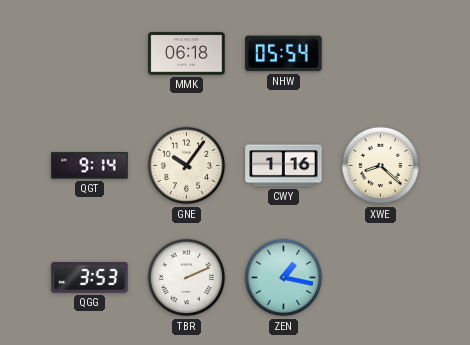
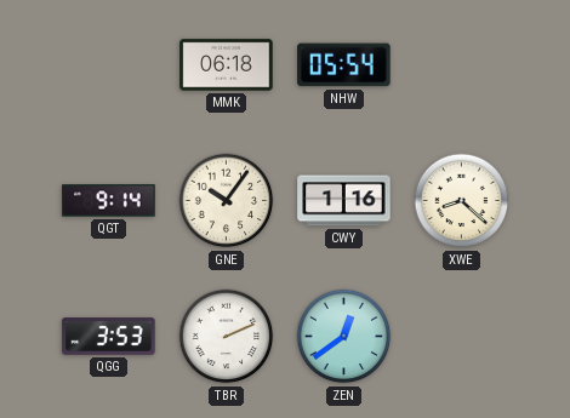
ZEN: 1:17 -> 12:39
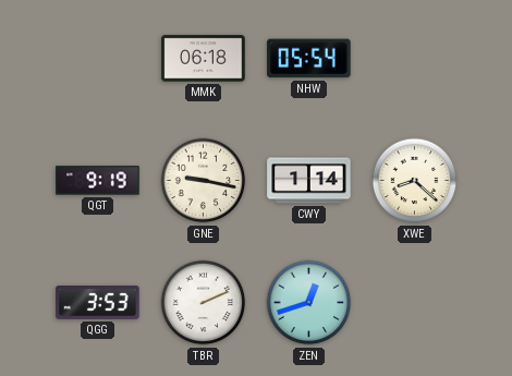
QGT: 9:14 -> 9:19
GNE: 10:06 -> 9:17
CWY: 1:16 -> 1:14
ZEN: 12:39 -> 12:42
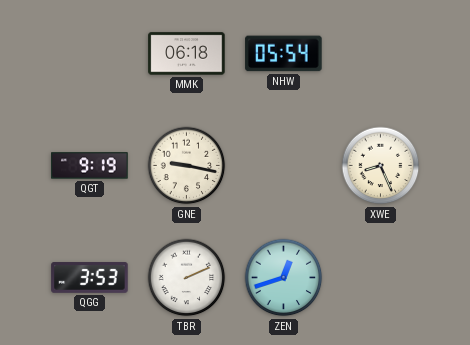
CWY: 1:14 -> none
XWE: 8:22 -> 8:26
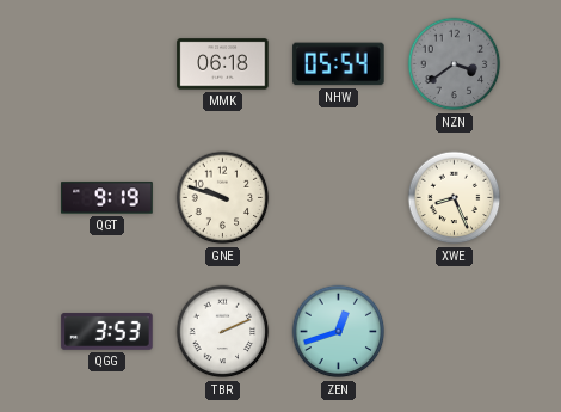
NZN: none -> 3:39
GNE: 9:17 -> 9:48
